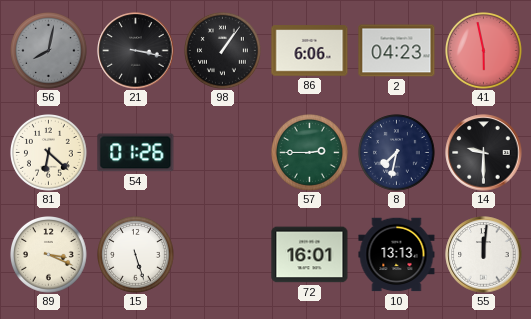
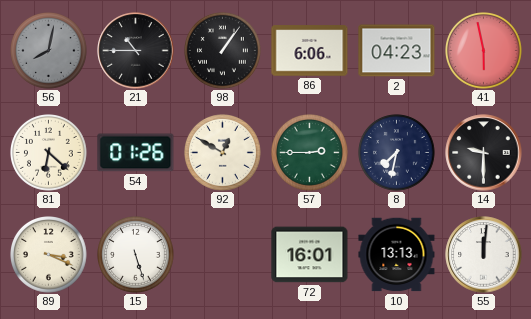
21: 3:17 -> 10:45
92: none -> 12:50
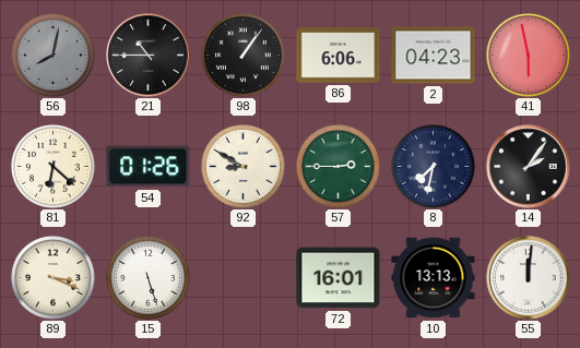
92: 12:50 -> 8:50
14: 9:30 -> 2:06
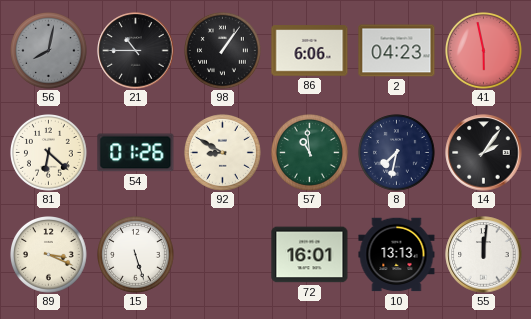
57: 2:45 -> 10:59
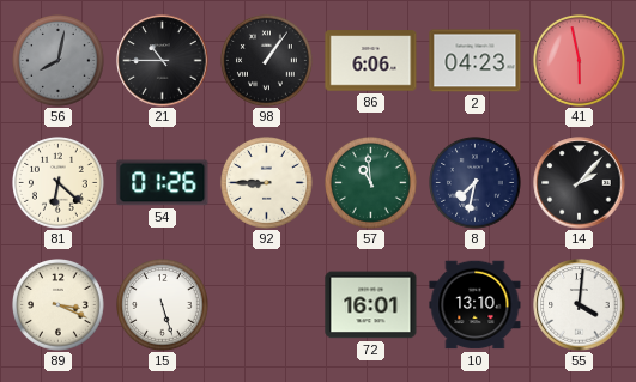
92: 8:50 -> 8:45
14: 2:06 -> 2:07
10: 13:13 -> 13:10
55: 12:01 -> 4:01
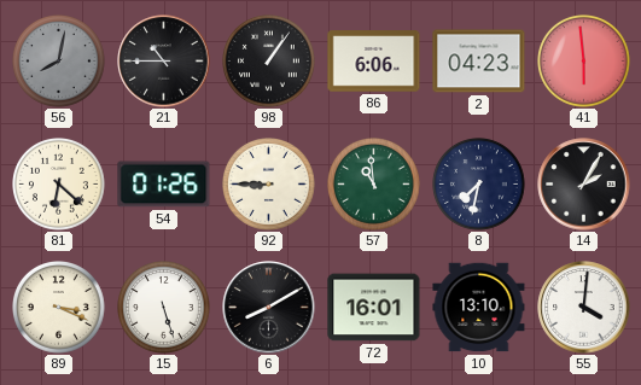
41: 5:58 -> 5:59
14: 2:07 -> 2:05
6: none -> 8:10
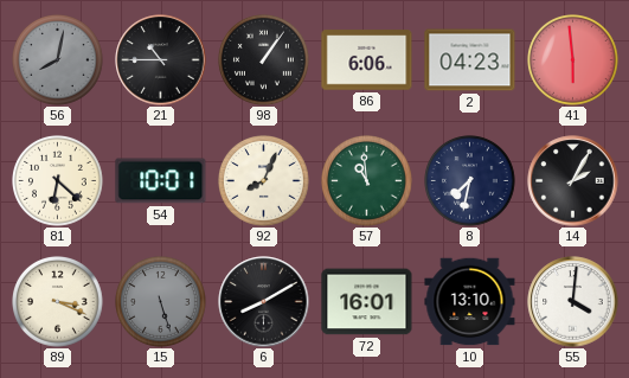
54: 01:26 -> 10:01
92: 8:45 -> 8:04
15 dial: white -> grey
